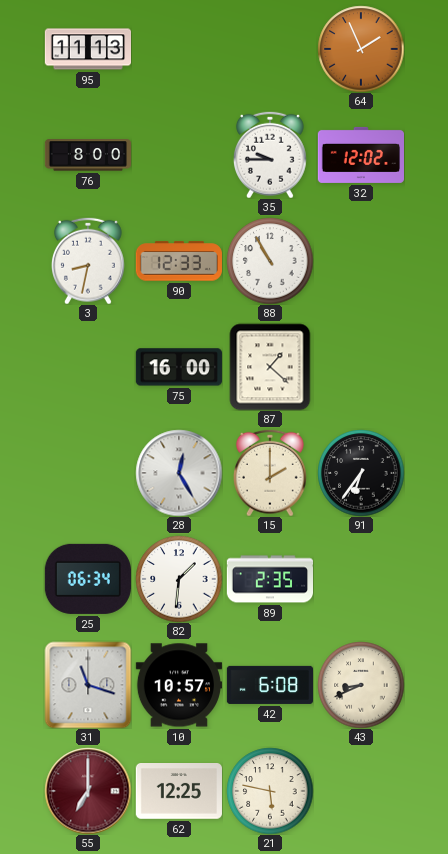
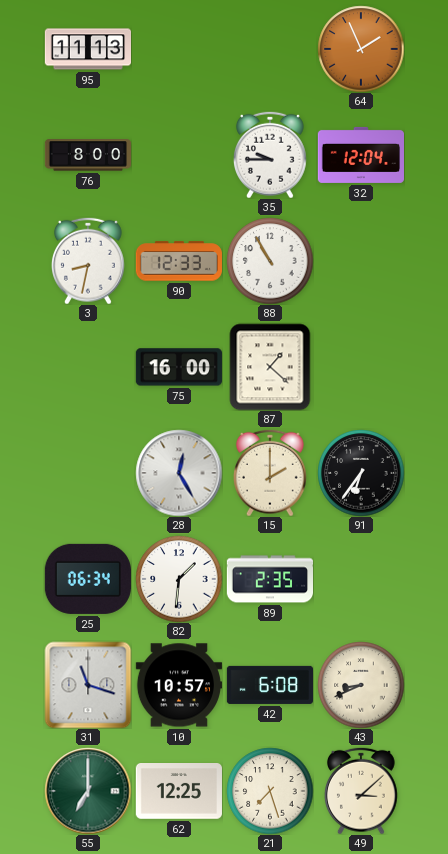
32: 12:02 -> 12:04
55 dial: burgundy -> green
21: 5:47 -> 7:27
49: none -> 3:08
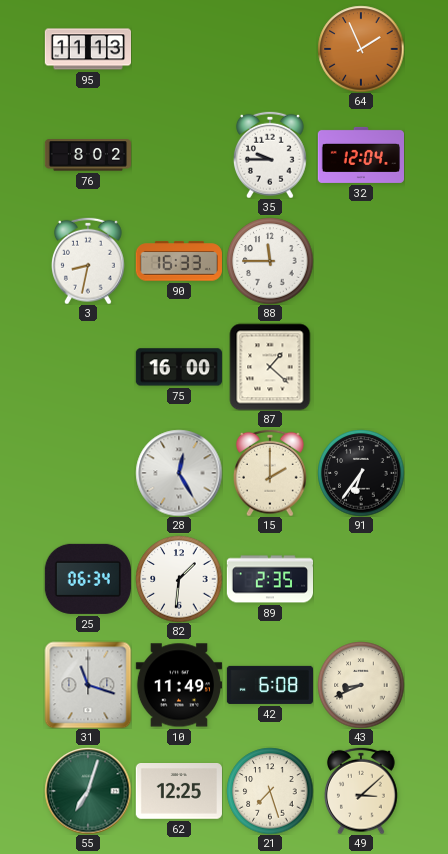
76: 8:00 -> 8:02
90: 12:33 -> 16:33
88: 10:55 -> 11:45
10: 10:57 -> 11:49
55: 7:00 -> 7:03
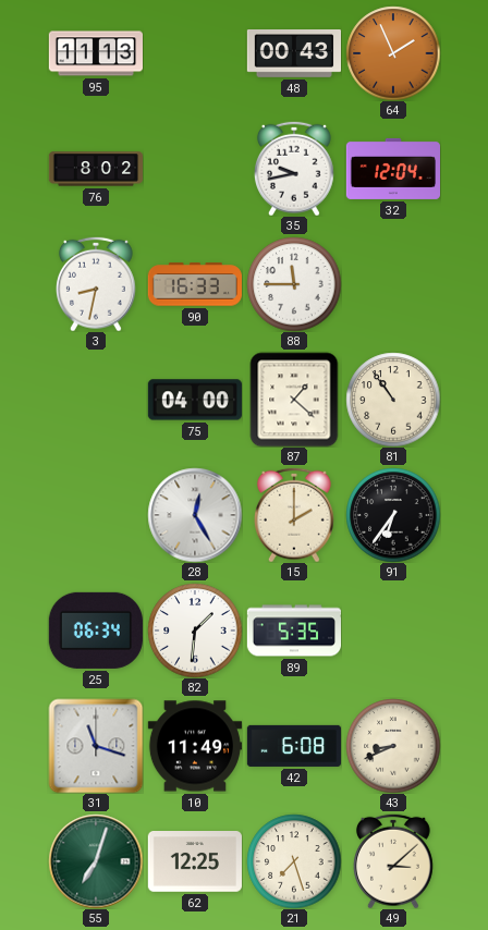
48: none -> 00:43
35: 9:45 -> 9:43
75: 16:00 -> 04:00
81: none -> 10:54
89: 2:35 -> 5:35
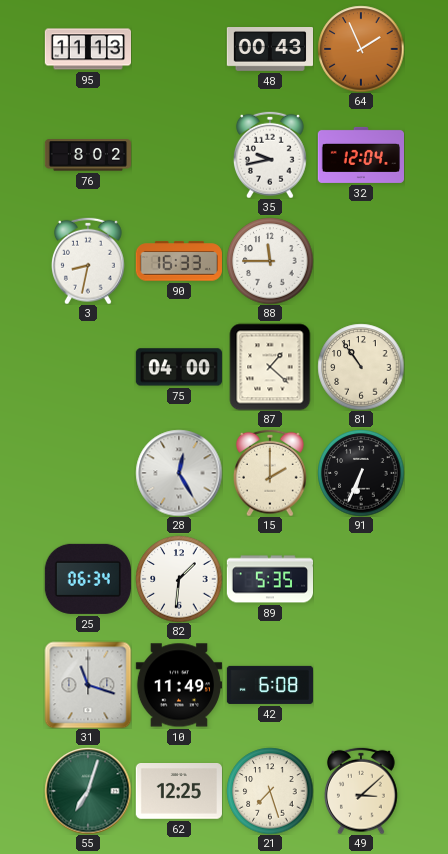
91: 6:36 -> 6:34
43: 8:41 -> none
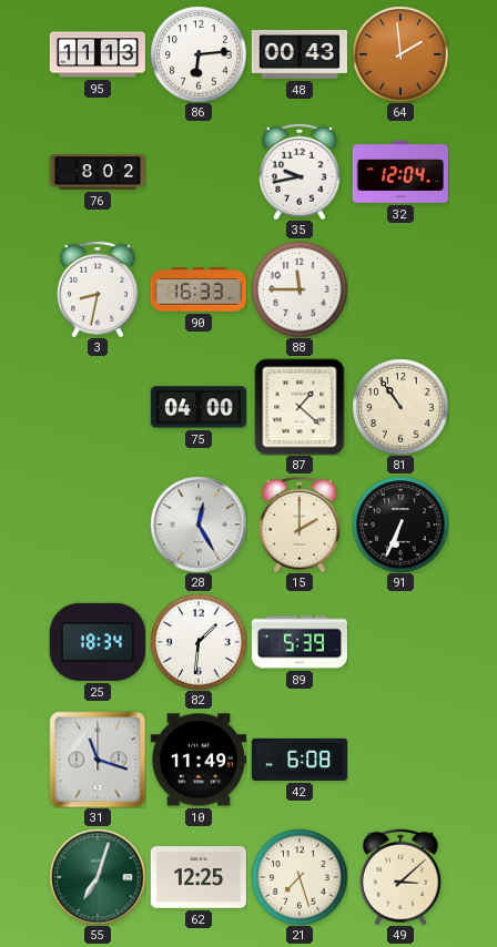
86: none -> 6:14
64: 1:56 -> 1:59
25: 06:34 -> 18:34
89: 5:35 -> 5:39
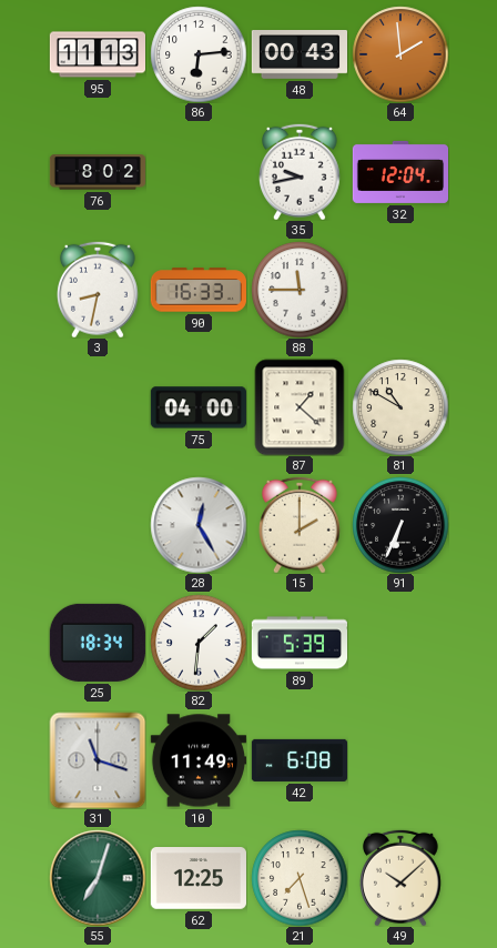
81: 10:54 -> 10:50
49: 3:08 -> 10:08
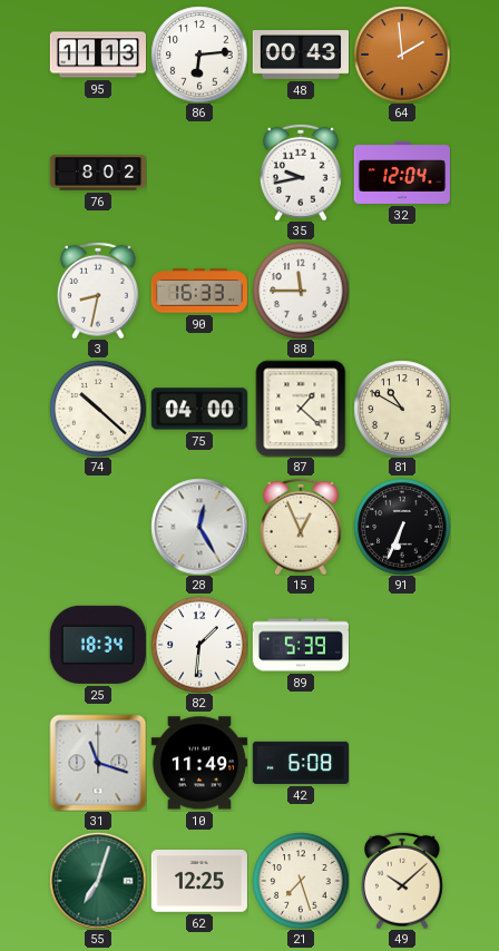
74: none -> 10:22
15: 2:00 -> 12:56
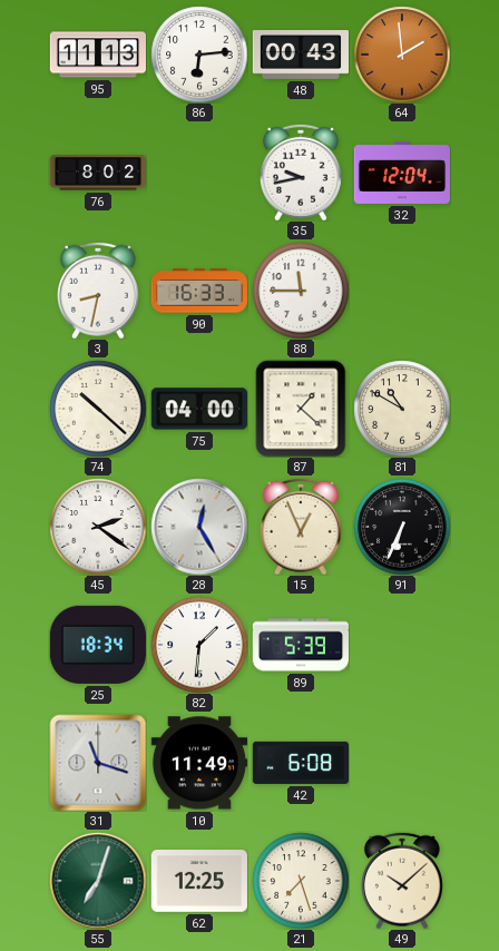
45: none -> 2:21
